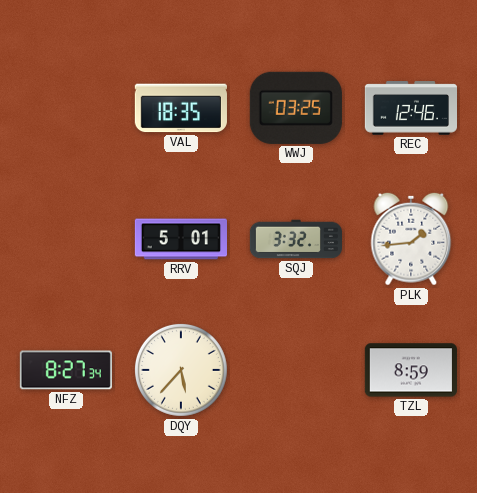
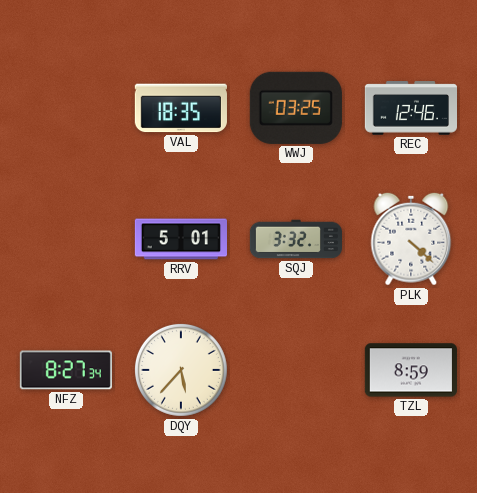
PLK: 1:44 -> 4:22
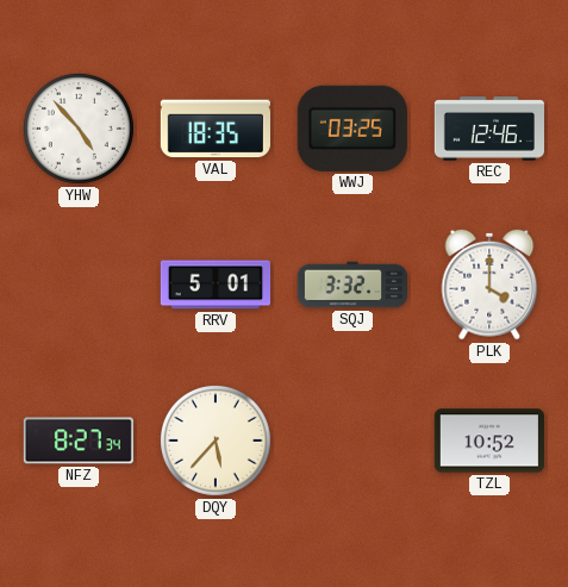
YHW: none -> 4:53
PLK: 4:22 -> 4:00
TZL: 8:59 -> 10:52
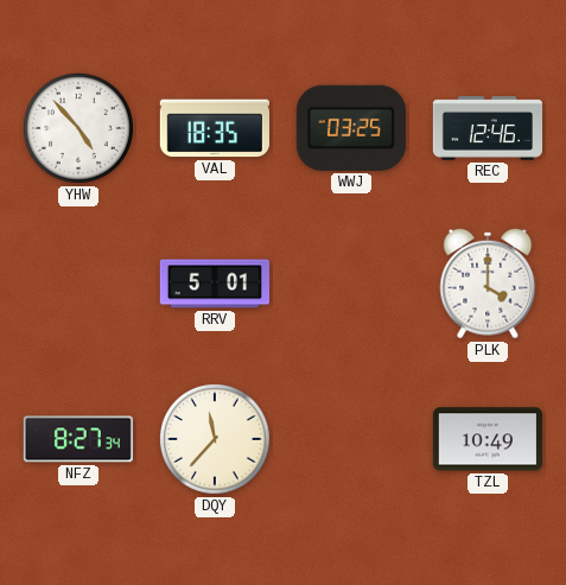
SQJ: 3:32 -> none
DQY: 5:37 -> 11:37
TZL: 10:52 -> 10:49
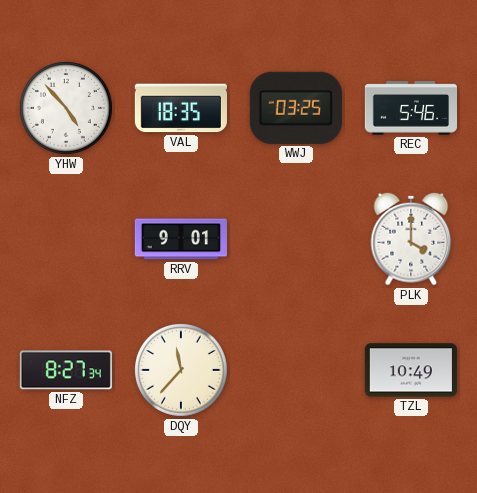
REC: 12:46 -> 5:46
RRV: 5:01 -> 9:01
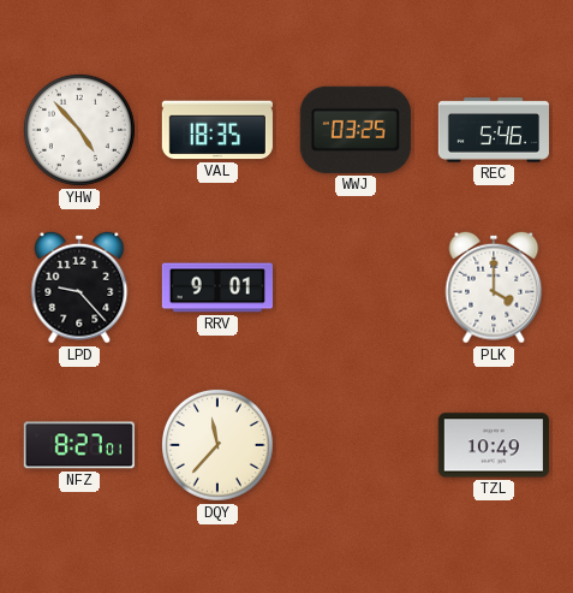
LPD: none -> 9:23
NFZ: 8:27:34 -> 8:27:01
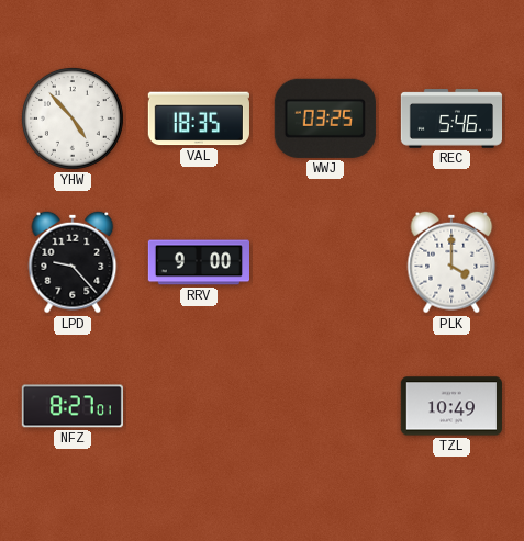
RRV: 9:01 -> 9:00
DQY: 11:37 -> none
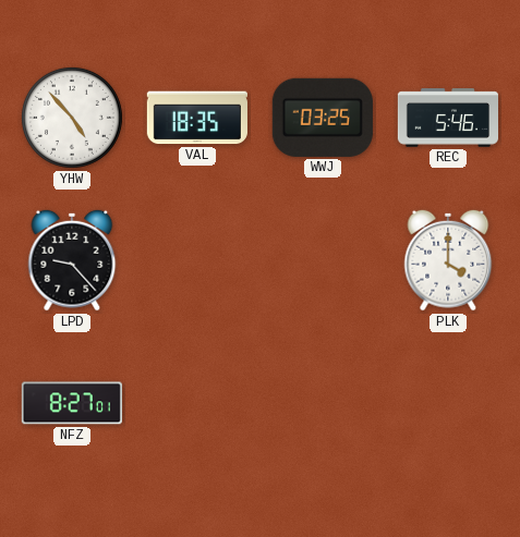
RRV: 9:00 -> none
TZL: 10:49 -> none
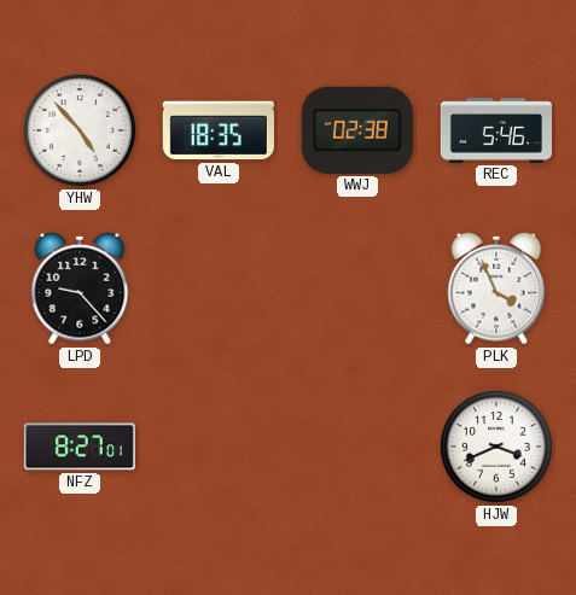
WWJ: 03:25 -> 02:38
PLK: 4:00 -> 3:56
HJW: none -> 3:41
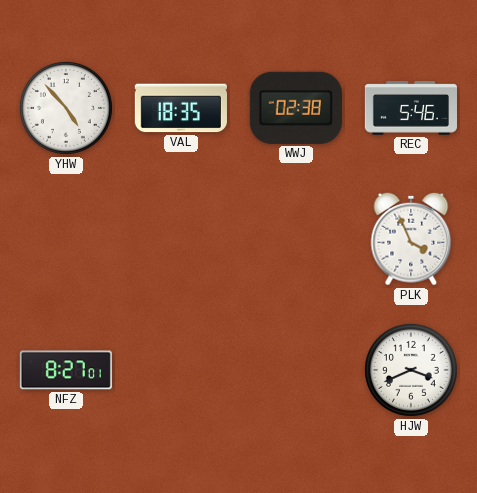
LPD: 9:23 -> none
